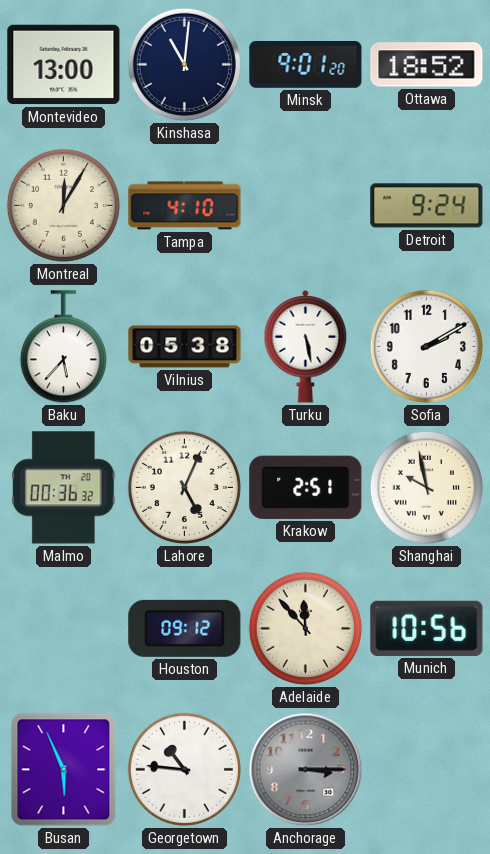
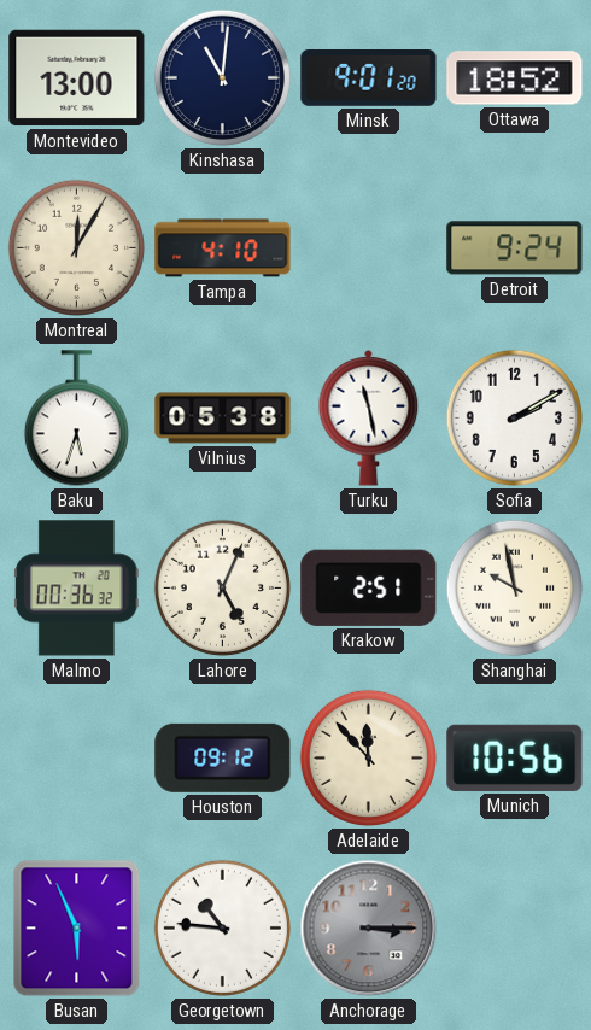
Baku: 5:37 -> 5:33
Turku: 5:28 -> 11:28
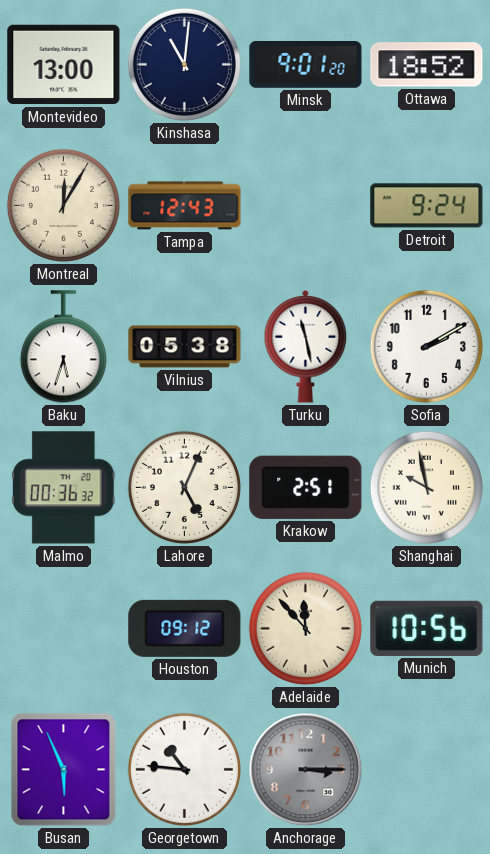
Tampa: 4:10 -> 12:43
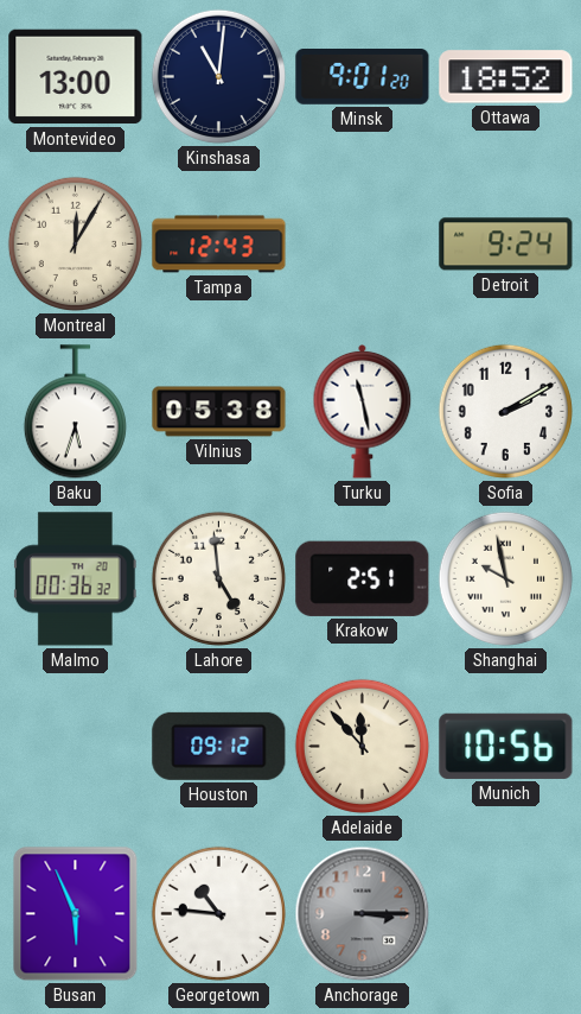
Lahore: 5:04 -> 4:59
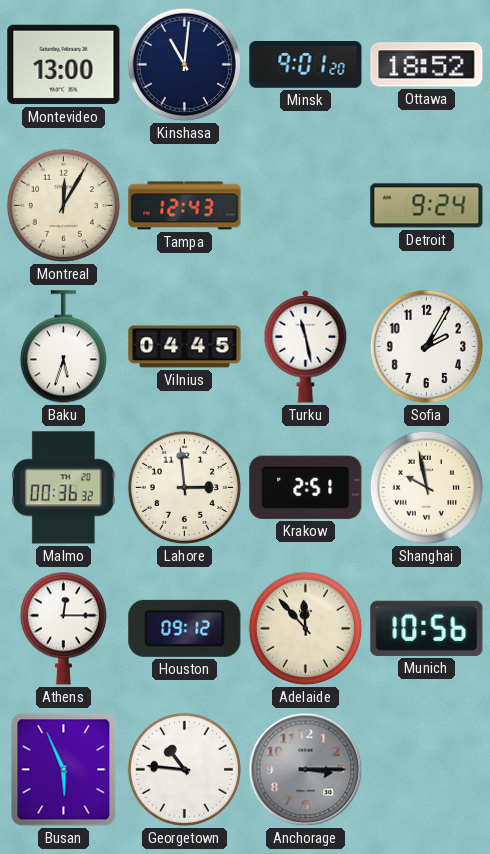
Vilnius: 05:38 -> 04:45
Sofia: 2:10 -> 2:05
Lahore: 4:59 -> 2:59
Athens: none -> 12:15
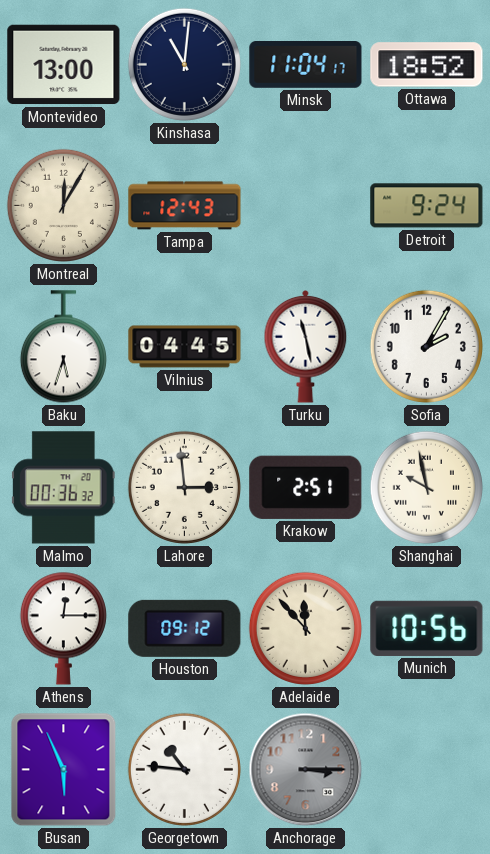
Minsk: 9:01 -> 11:04
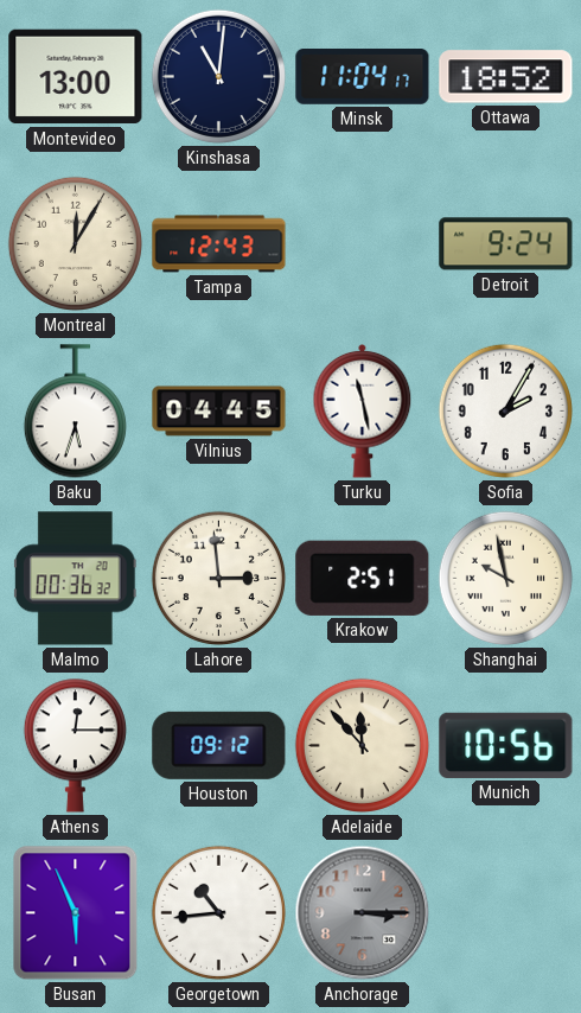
Georgetown: 10:46 -> 10:44
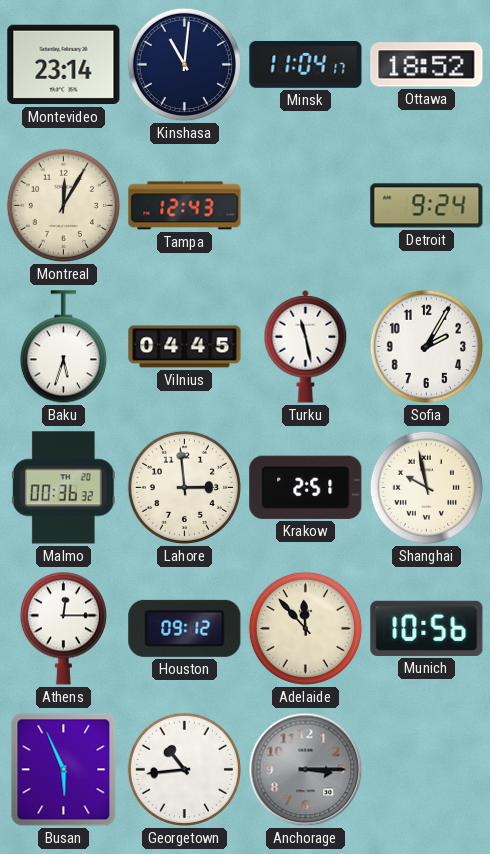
Montevideo: 13:00 -> 23:14
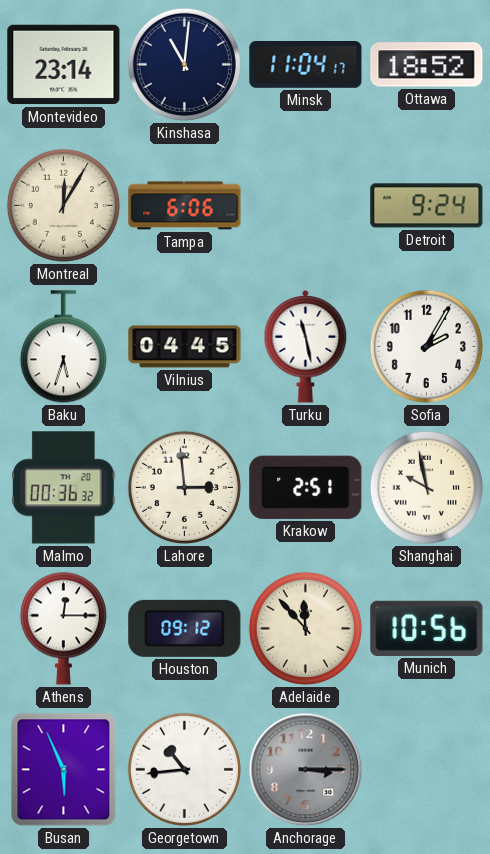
Tampa: 12:43 -> 6:06
